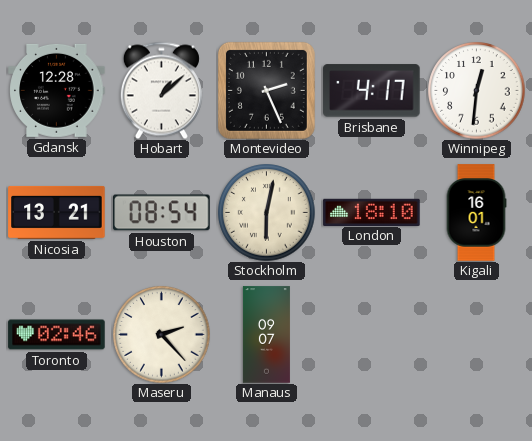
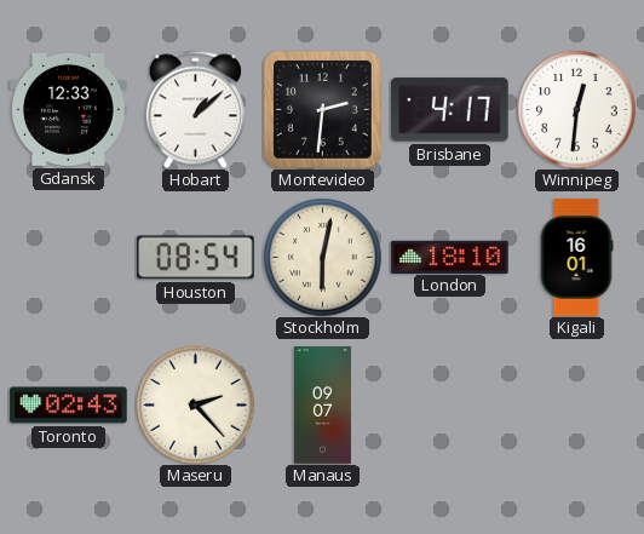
Gdansk: 12:28 -> 12:33
Montevideo: 2:26 -> 2:31
Nicosia: 13:21 -> none
Toronto: 02:46 -> 02:43
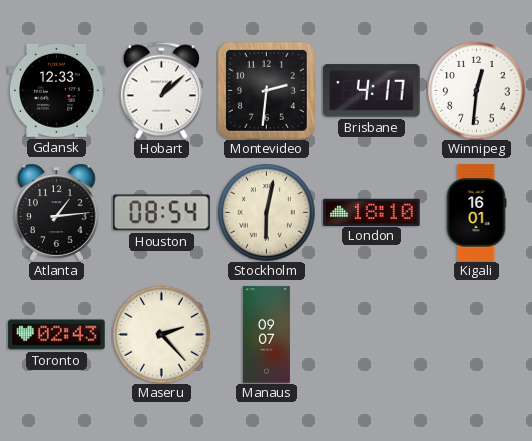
Atlanta: none -> 1:14
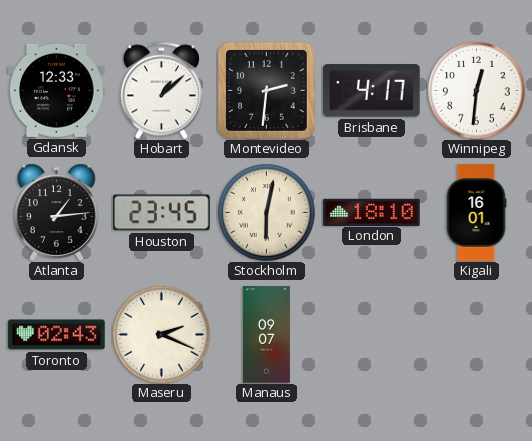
Houston: 08:54 -> 23:45
Maseru: 2:23 -> 2:19
